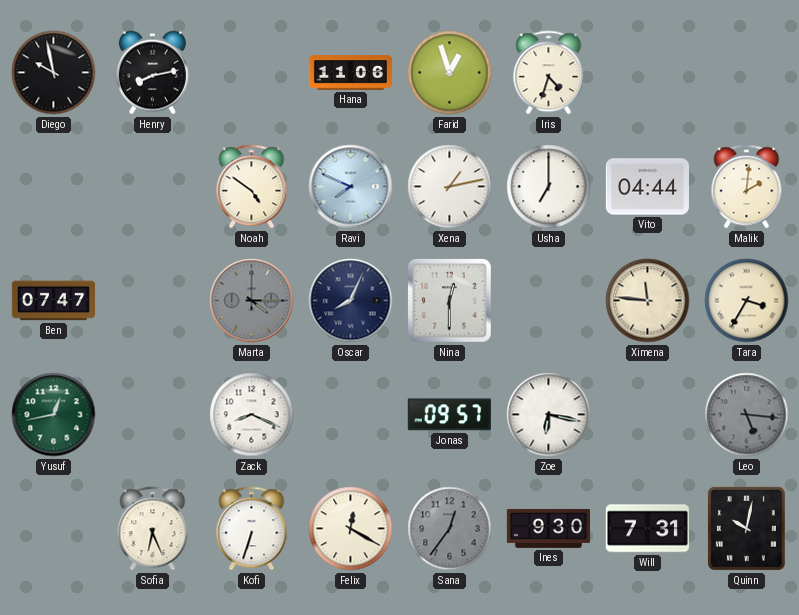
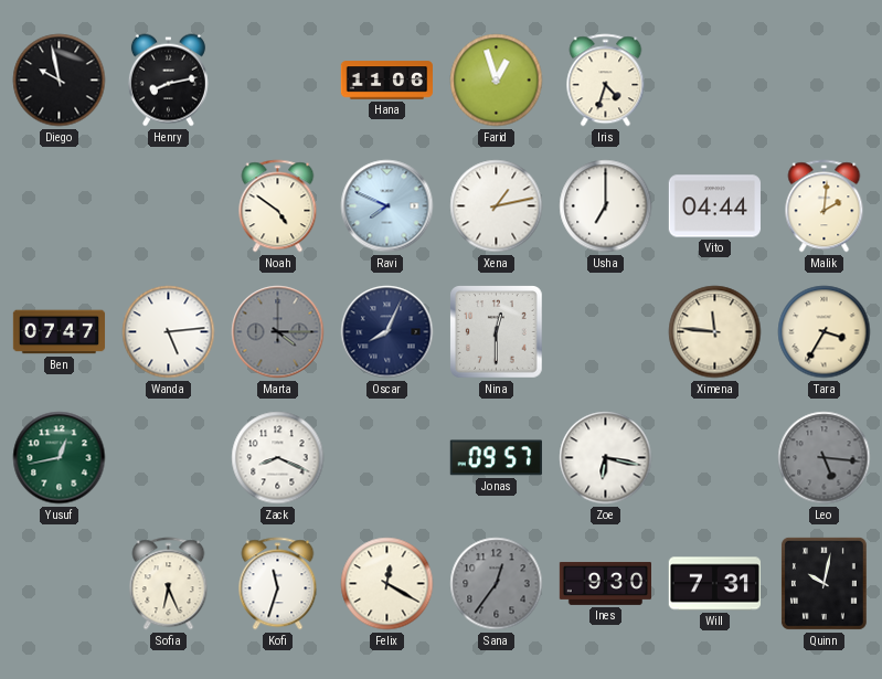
Wanda: none -> 5:14
Kofi: 6:33 -> 11:33
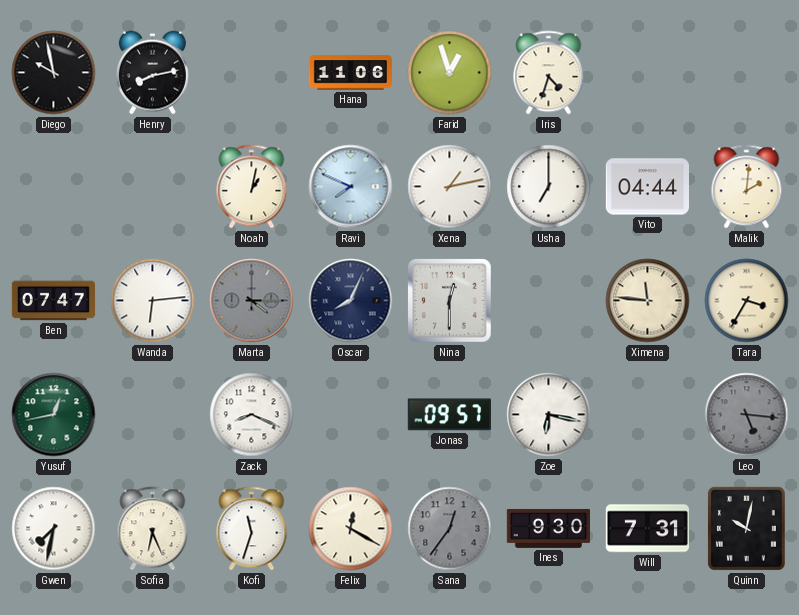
Noah: 4:51 -> 1:02
Wanda: 5:14 -> 6:14
Gwen: none -> 7:32
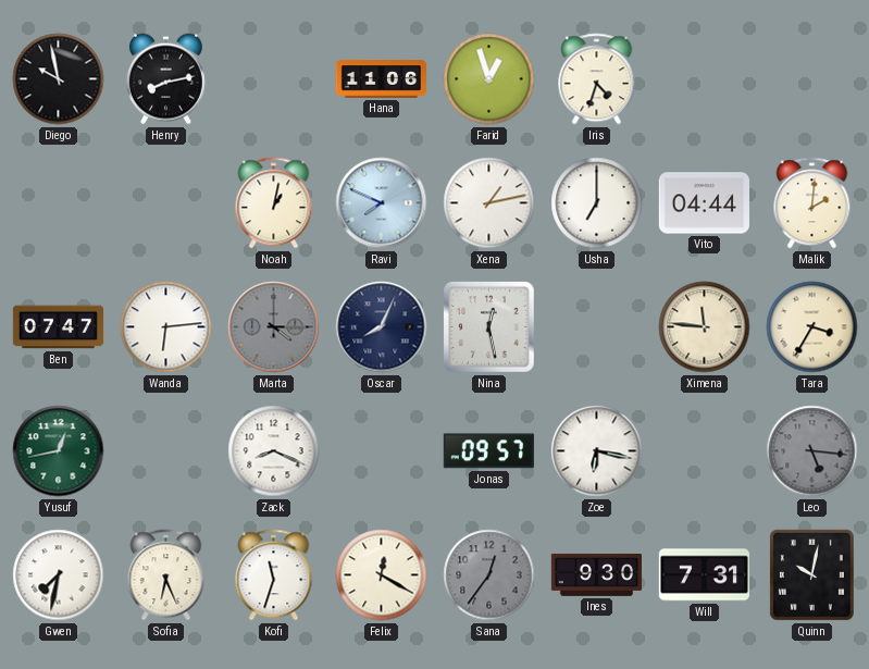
Nina: 12:30 -> 12:28
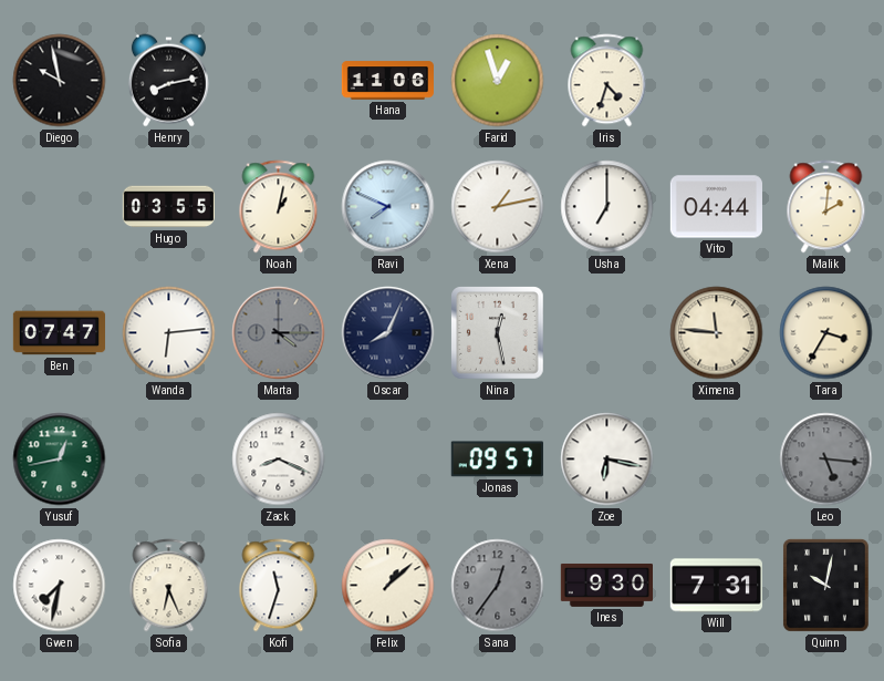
Hugo: none -> 03:55
Felix: 12:20 -> 1:08
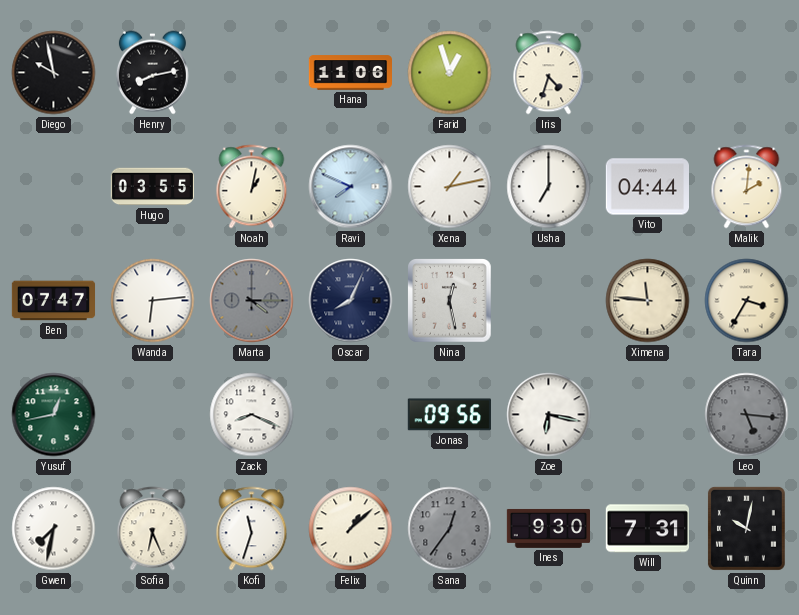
Jonas: 09:57 -> 09:56
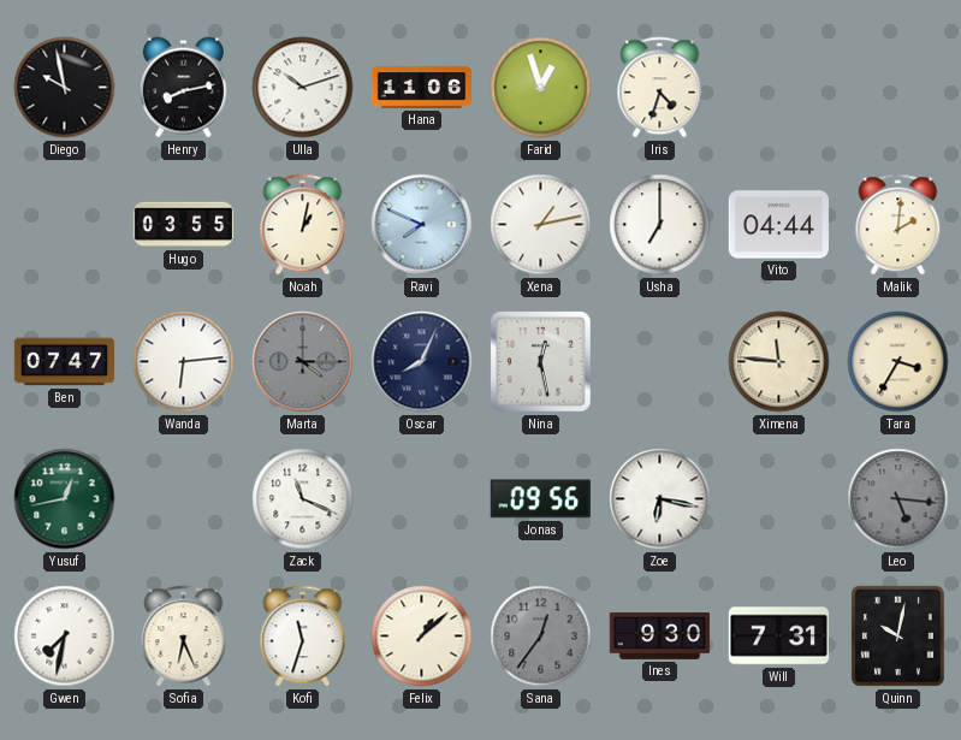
Ulla: none -> 10:12
Zack: 8:19 -> 11:19
